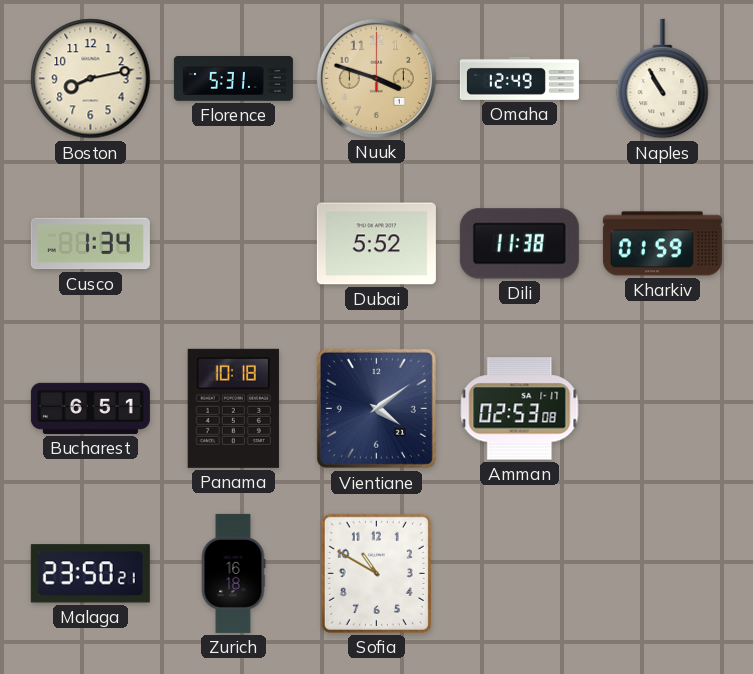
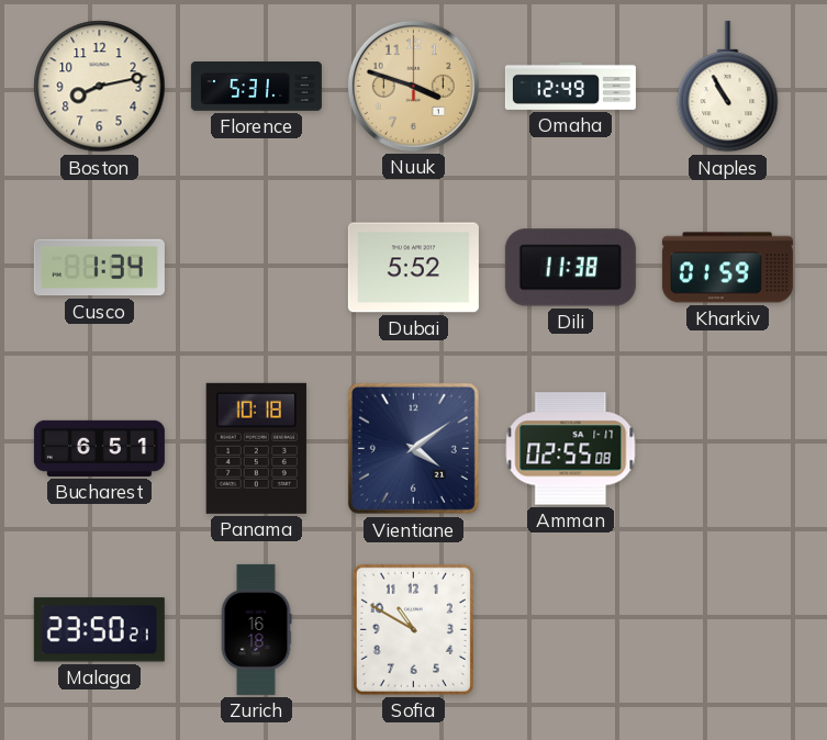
Amman: 02:53 -> 02:55
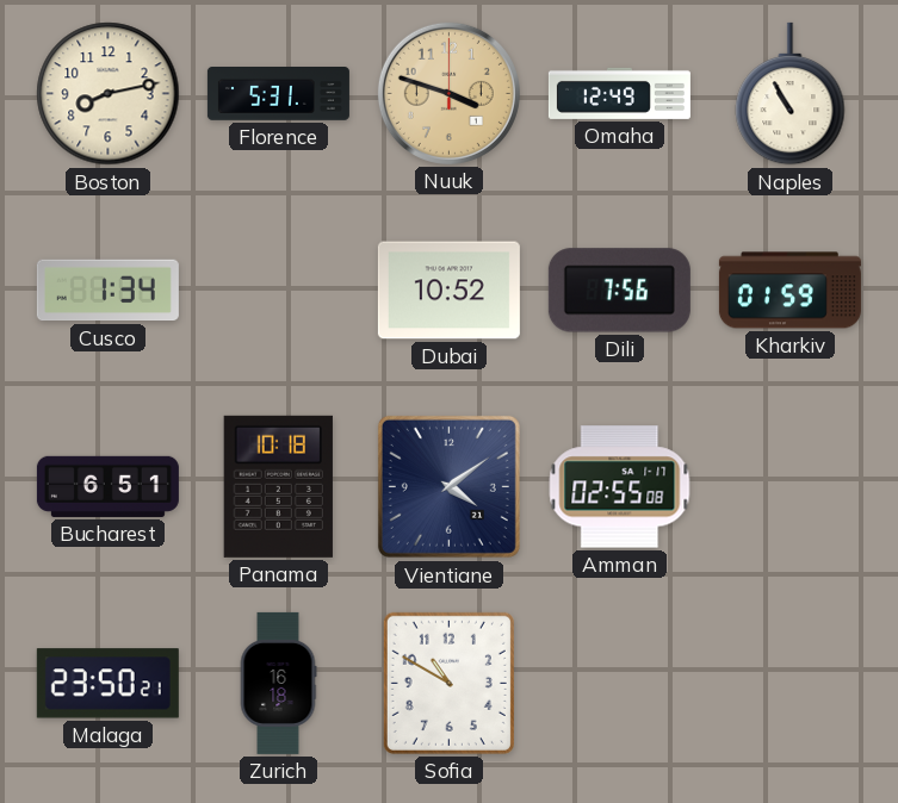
Dubai: 5:52 -> 10:52
Dili: 11:38 -> 7:56
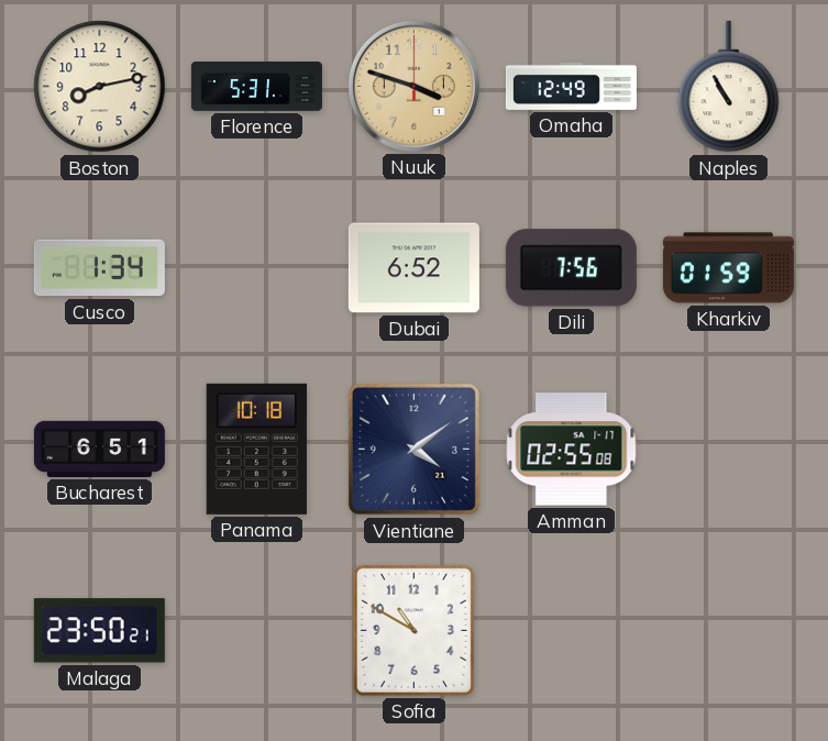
Dubai: 10:52 -> 6:52
Zurich: 16:18 -> none
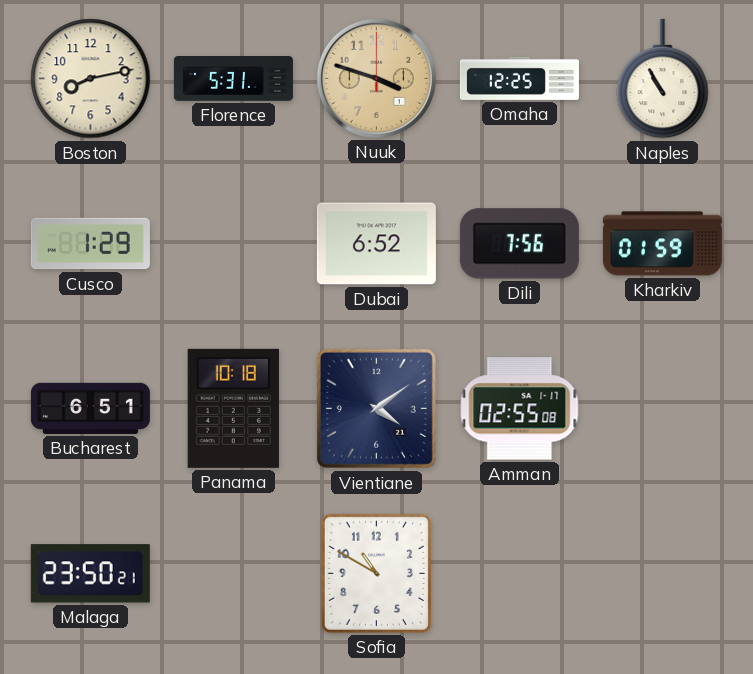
Omaha: 12:49 -> 12:25
Cusco: 1:34 -> 1:29
